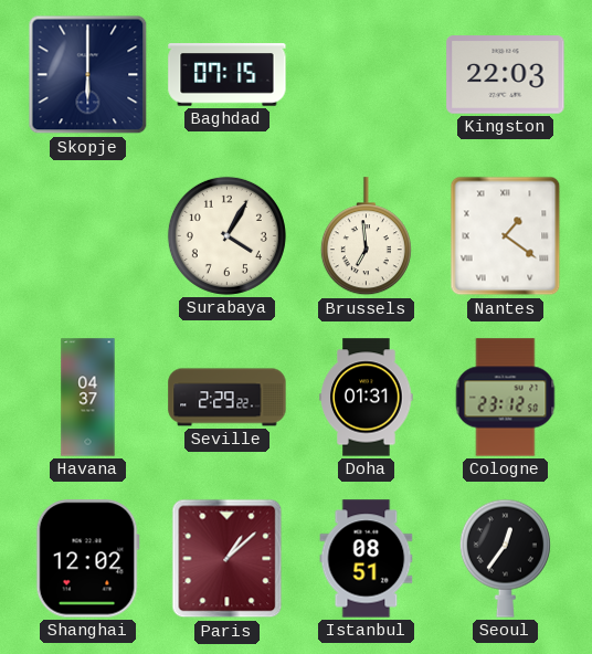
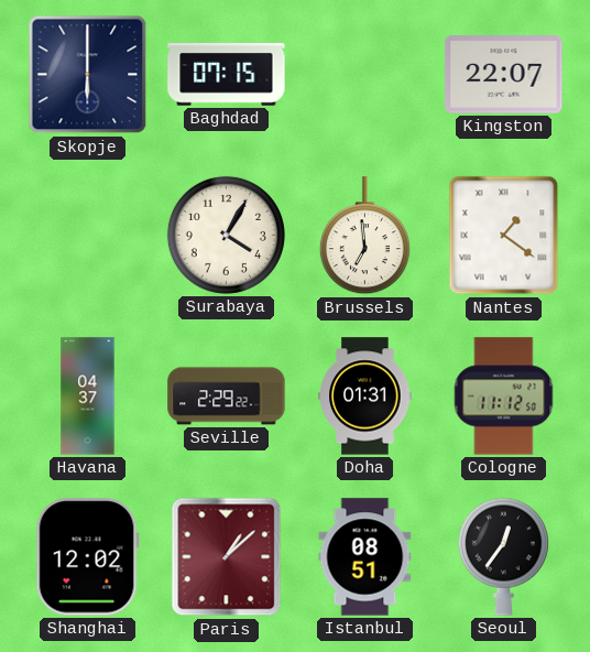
Kingston: 22:03 -> 22:07
Cologne: 23:12 -> 11:12
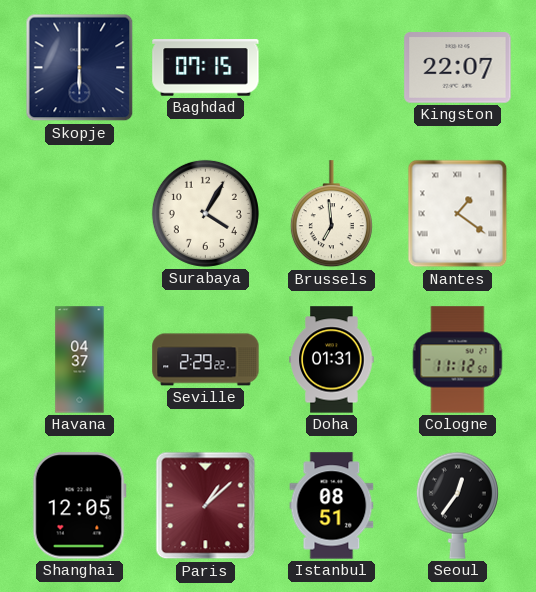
Shanghai: 12:02 -> 12:05
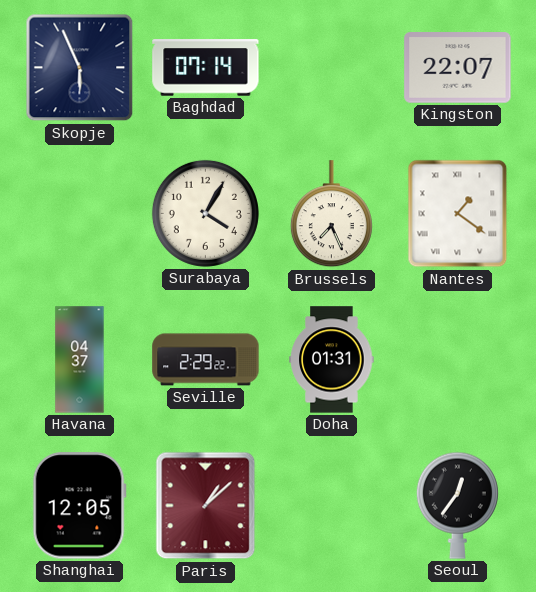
Skopje: 6:00 -> 5:56
Baghdad: 07:15 -> 07:14
Brussels: 6:59 -> 7:26
Cologne: 11:12 -> none
Istanbul: 08:51 -> none
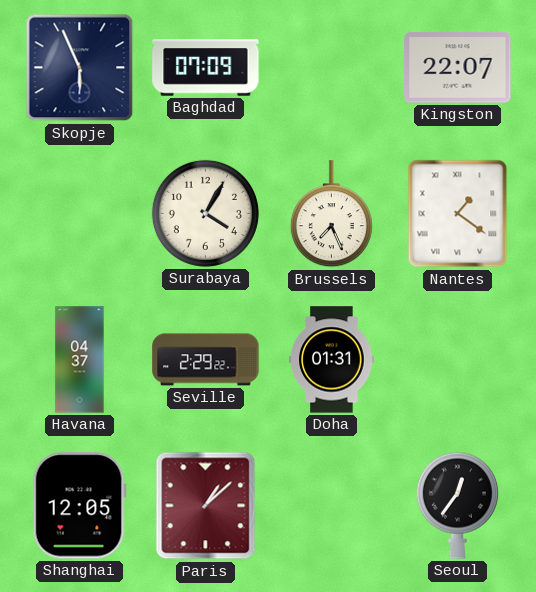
Baghdad: 07:14 -> 07:09
